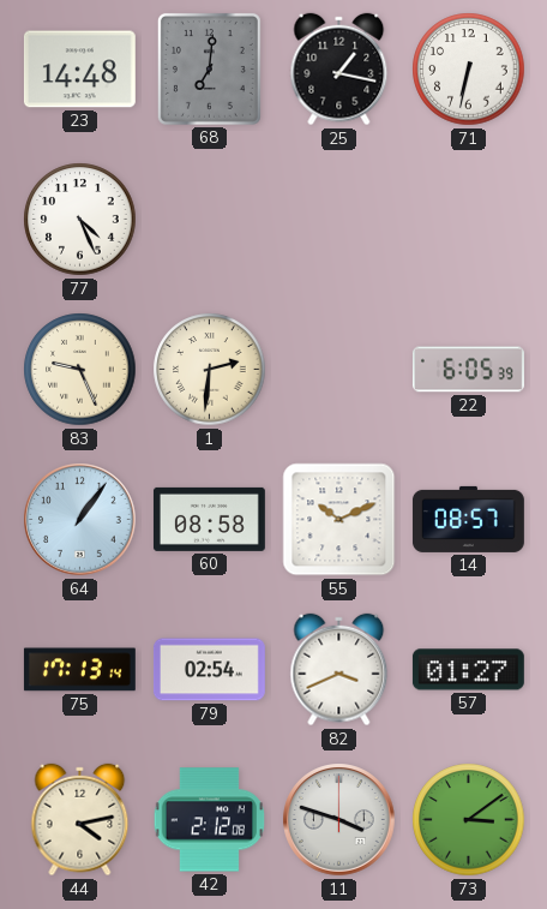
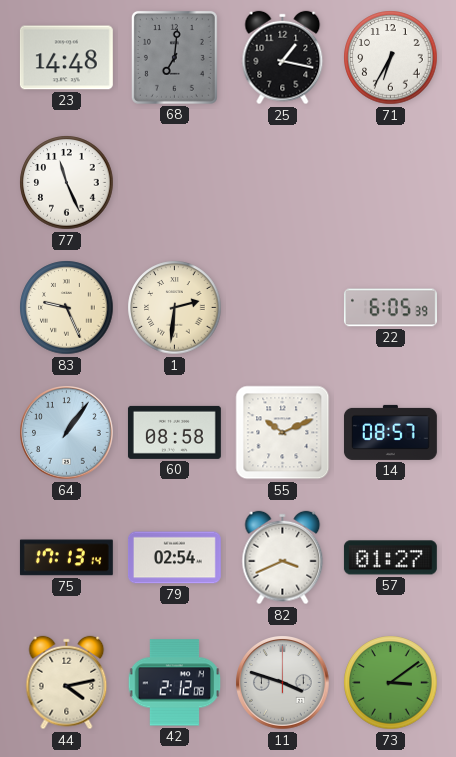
71: 6:32 -> 6:35
77: 4:26 -> 11:26
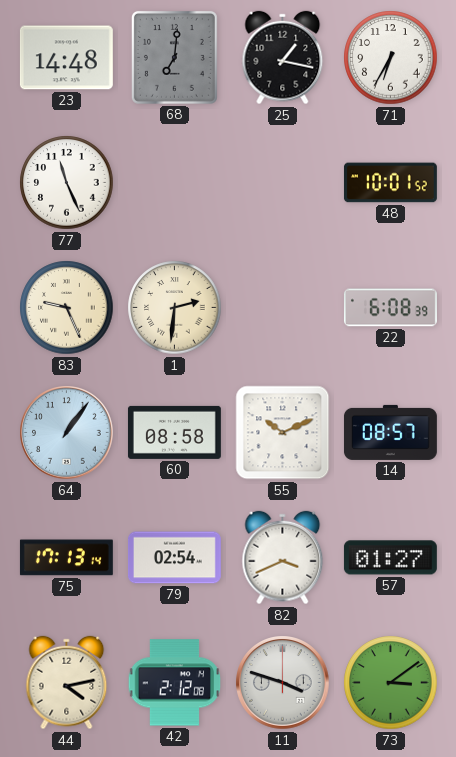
48: none -> 10:01
22: 6:05 -> 6:08
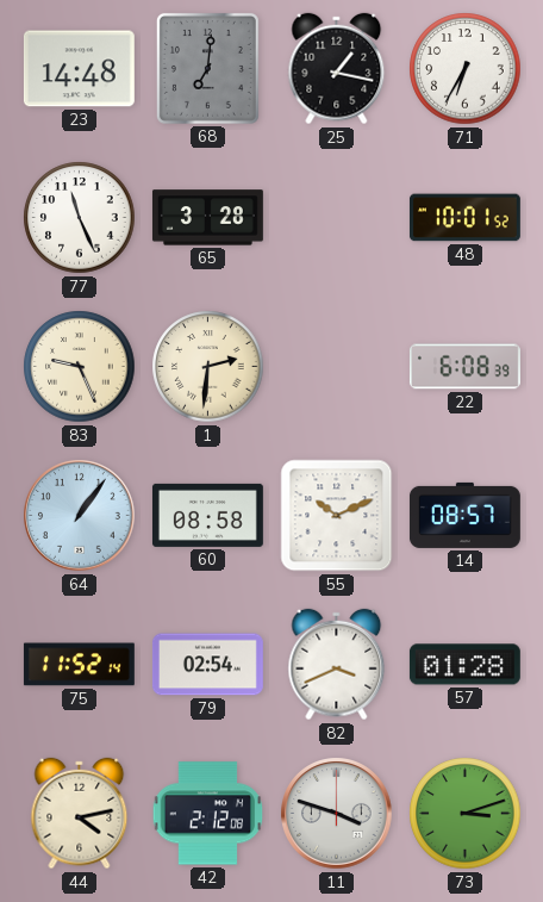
65: none -> 3:28
75: 17:13 -> 11:52
57: 01:27 -> 01:28
73: 3:09 -> 3:12
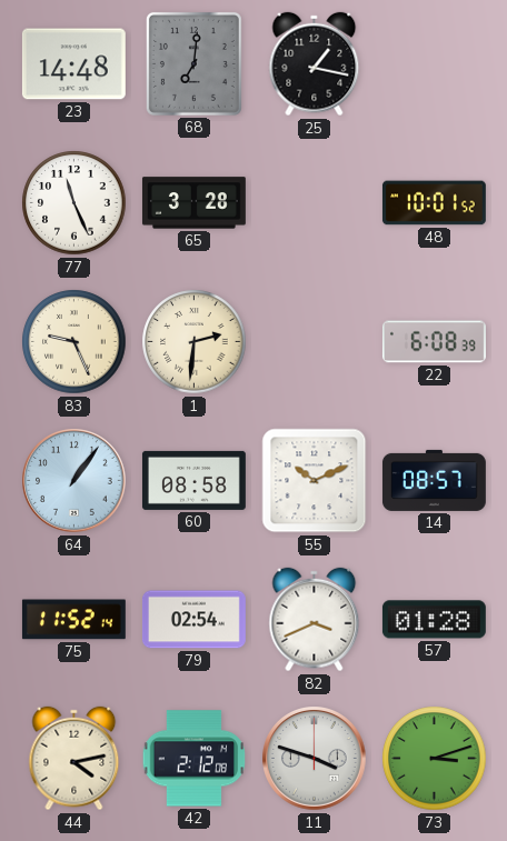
71: 6:35 -> none
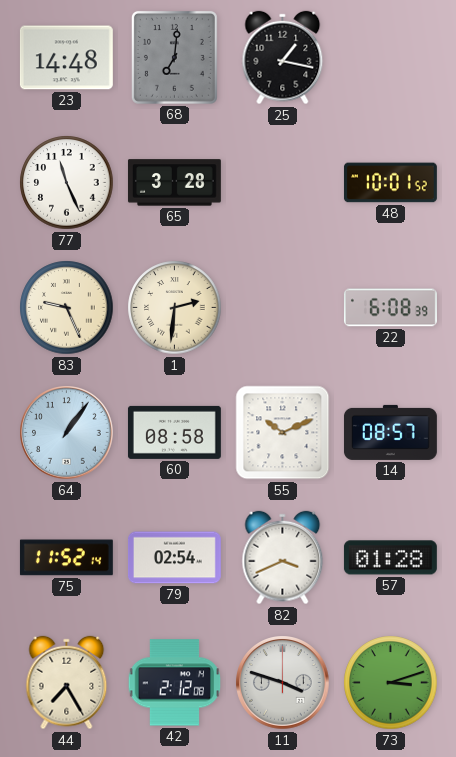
44: 4:13 -> 7:25
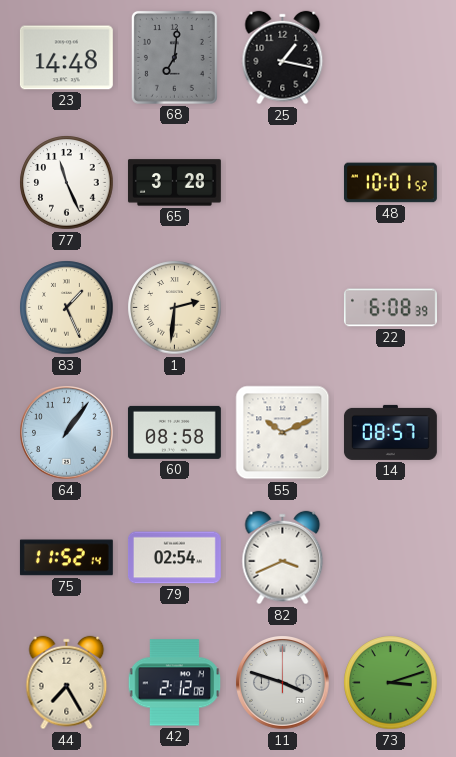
83: 9:26 -> 1:26
57: 01:28 -> none
